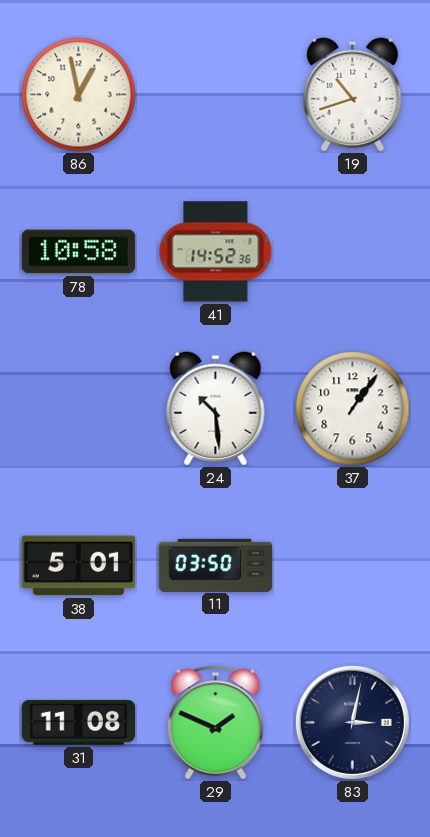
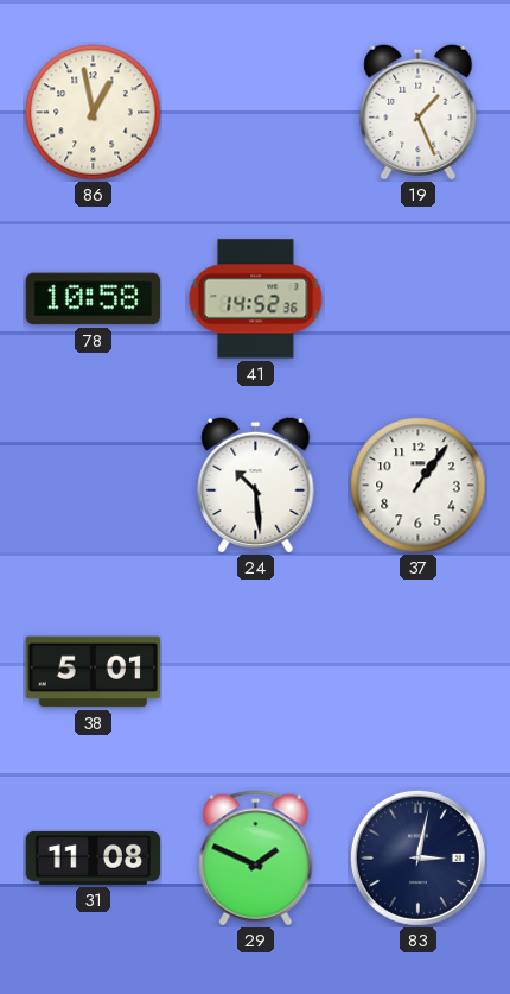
19: 10:42 -> 1:26
11: 03:50 -> none
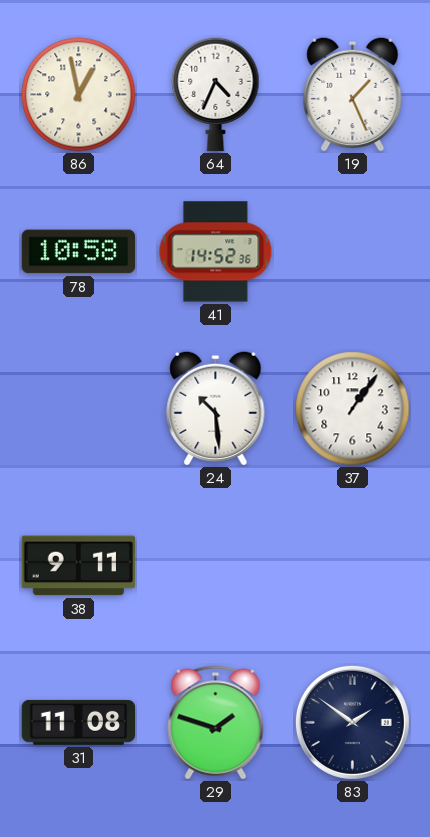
64: none -> 4:34
38: 5:01 -> 9:11
29: 1:49 -> 1:48
83: 3:02 -> 1:51
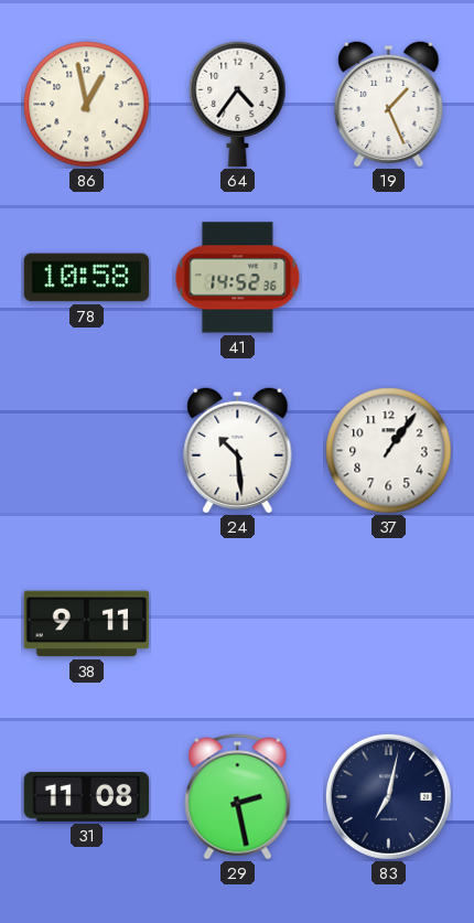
64: 4:34 -> 4:36
29: 1:48 -> 2:28
83: 1:51 -> 7:02
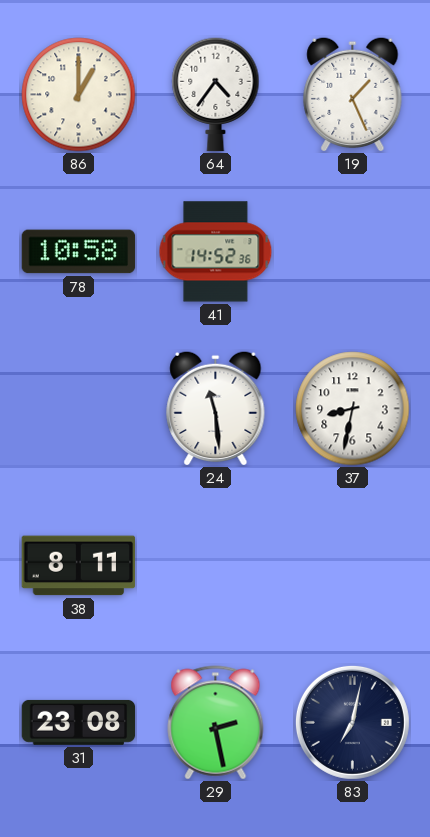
86: 12:58 -> 1:00
24: 10:29 -> 11:29
37: 1:06 -> 8:32
38: 9:11 -> 8:11
31: 11:08 -> 23:08
